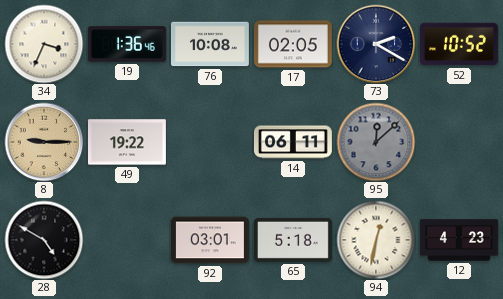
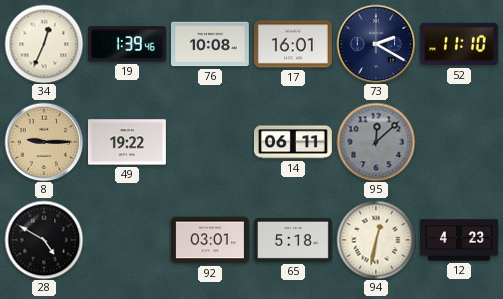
34: 3:34 -> 12:34
19: 1:36 -> 1:39
17: 02:05 -> 16:01
52: 10:52 -> 11:10
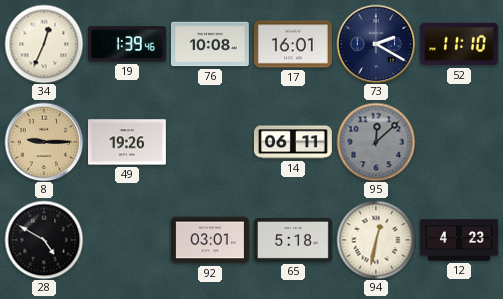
49: 19:22 -> 19:26
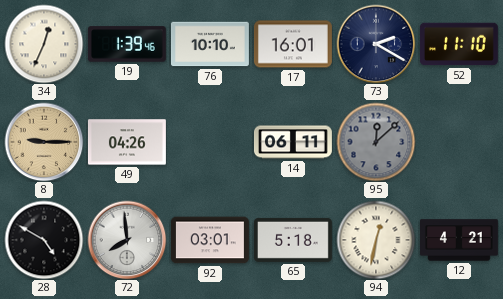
76: 10:08 -> 10:10
49: 19:26 -> 04:26
72: none -> 7:59
12: 4:23 -> 4:21
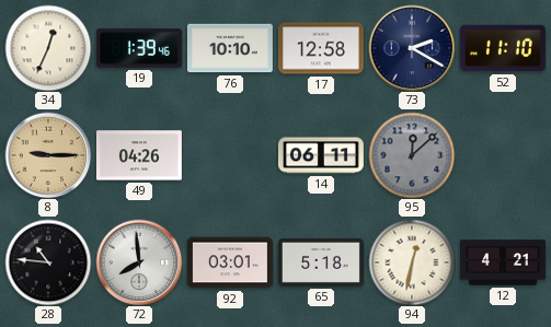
17: 16:01 -> 12:58
28: 4:50 -> 10:46
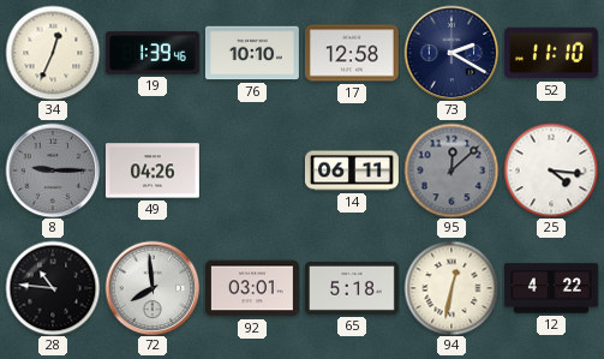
8 dial: champagne -> grey
25: none -> 4:16
12: 4:21 -> 4:22
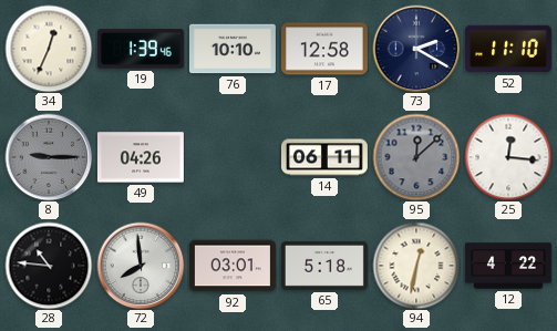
25: 4:16 -> 12:16
